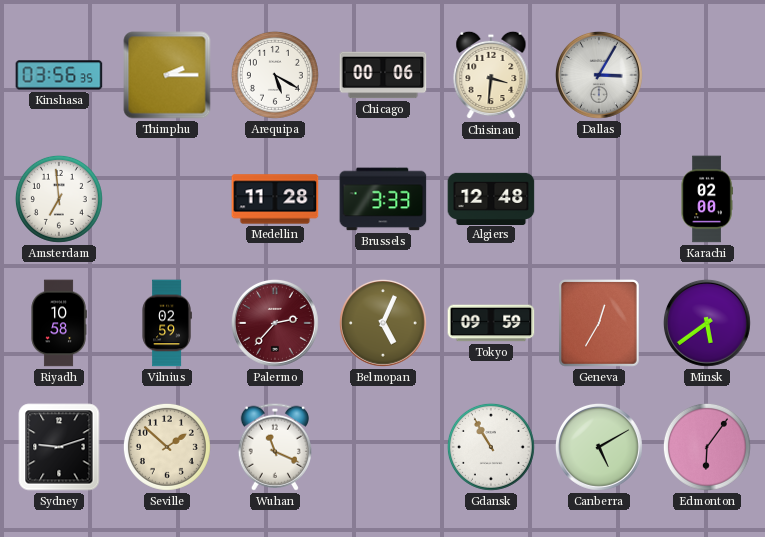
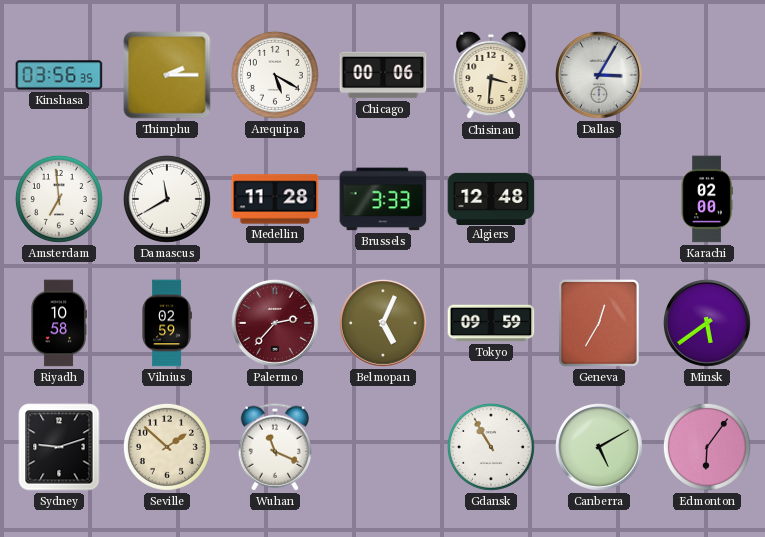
Damascus: none -> 11:40
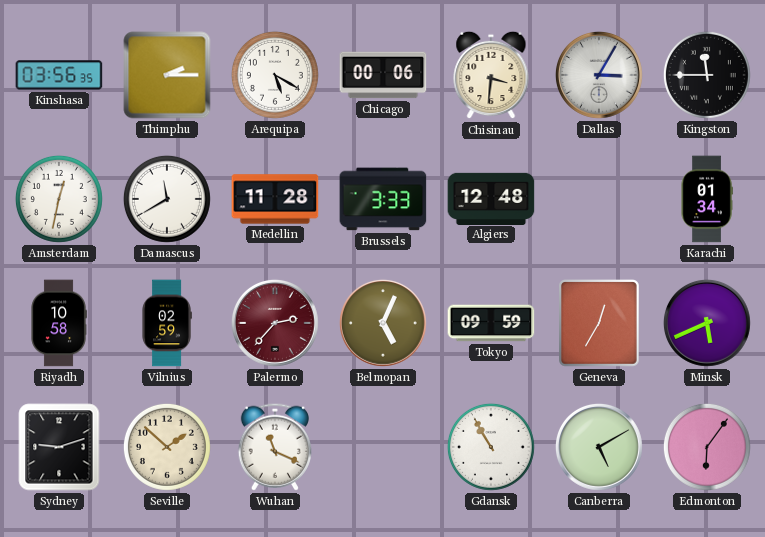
Kingston: none -> 11:45
Amsterdam: 6:59 -> 12:32
Karachi: 02:00 -> 01:34
Minsk: 5:39 -> 5:41
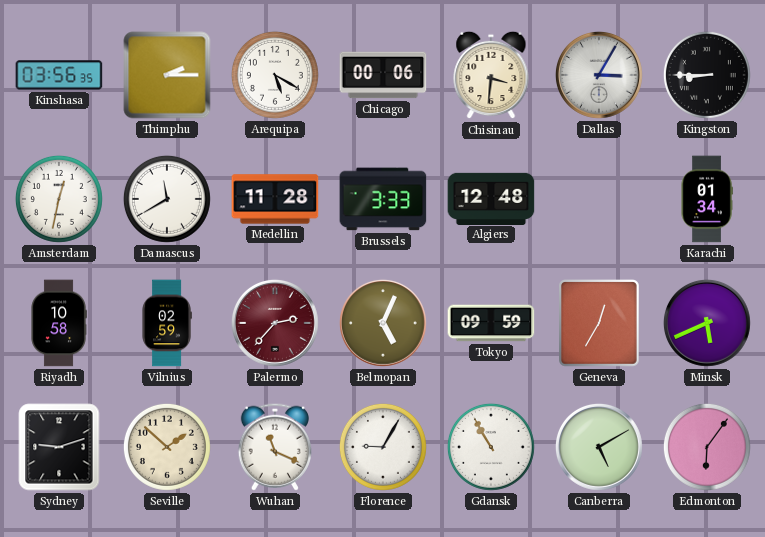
Kingston: 11:45 -> 8:45
Florence: none -> 9:05
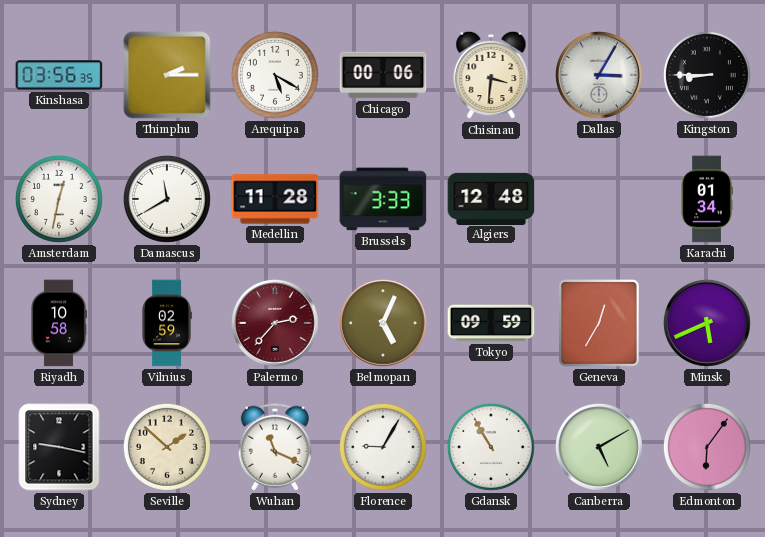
Sydney: 9:12 -> 9:17
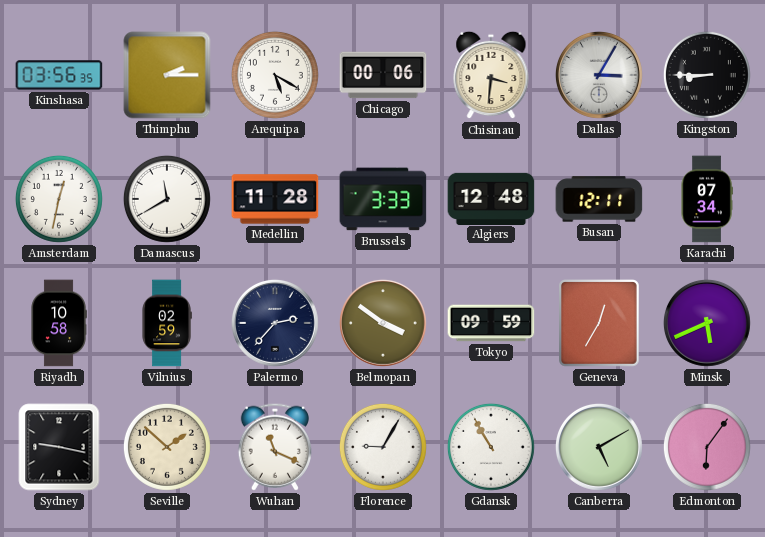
Busan: none -> 12:11
Karachi: 01:34 -> 07:34
Palermo dial: burgundy -> navy
Belmopan: 5:04 -> 3:51
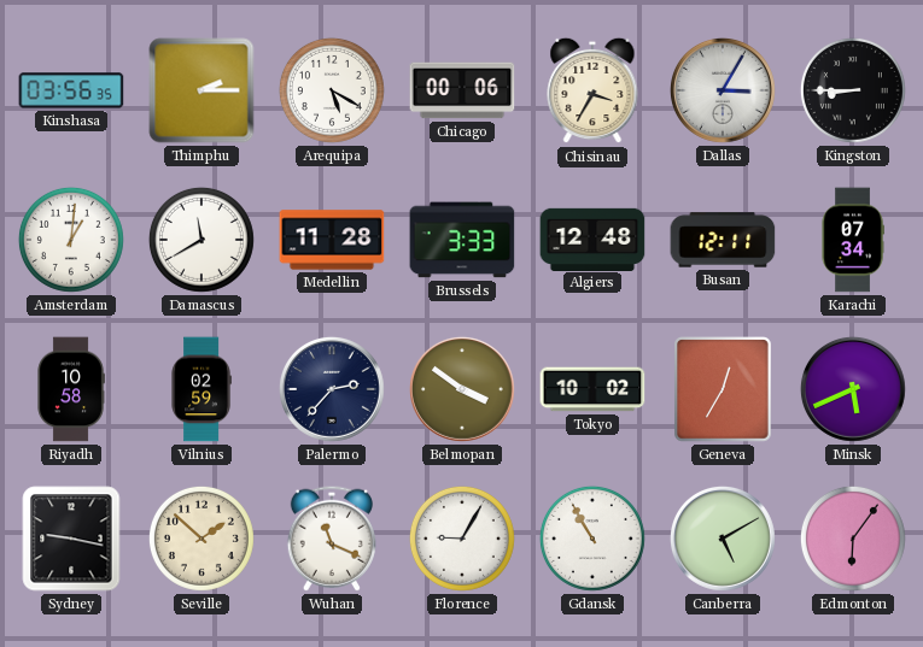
Chisinau: 3:31 -> 3:35
Amsterdam: 12:32 -> 1:01
Tokyo: 09:59 -> 10:02
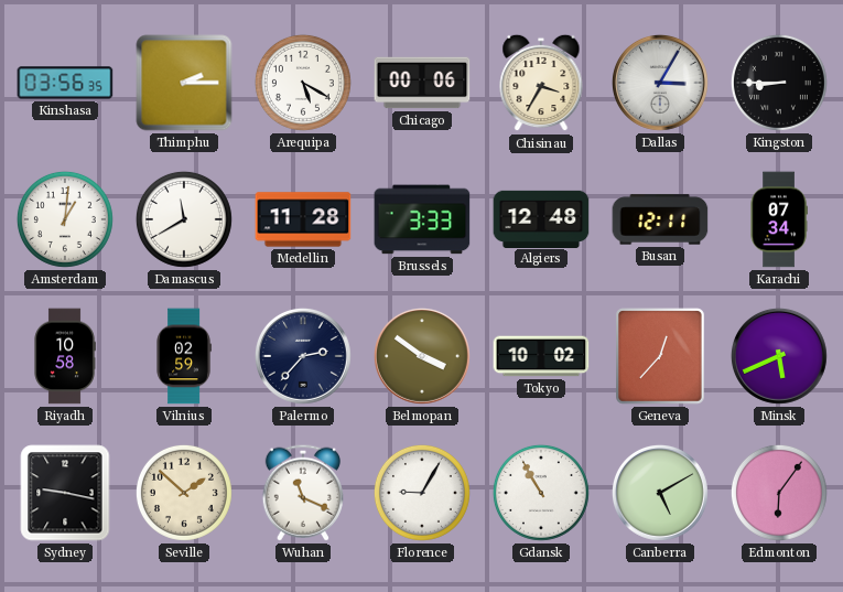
Geneva: 12:35 -> 12:37
